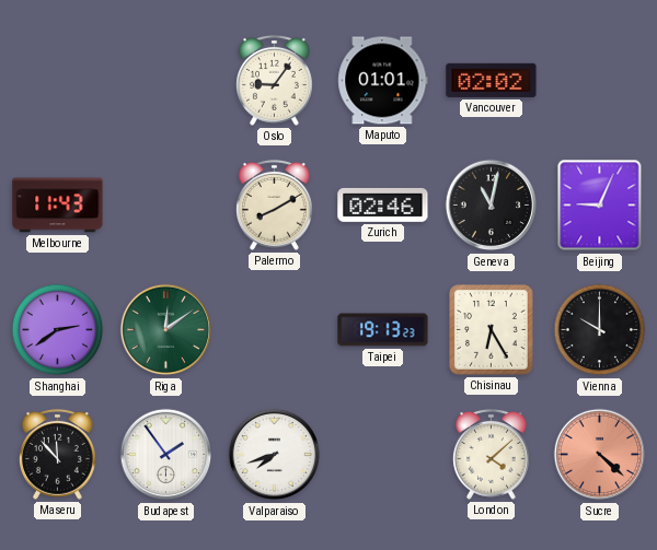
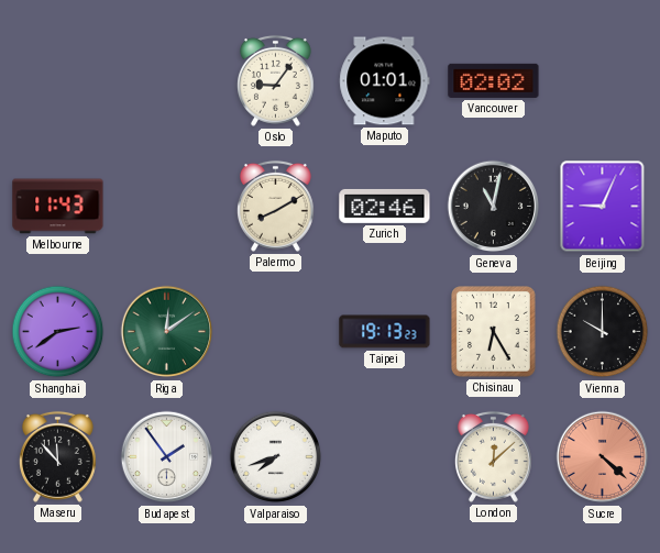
London: 4:08 -> 12:08
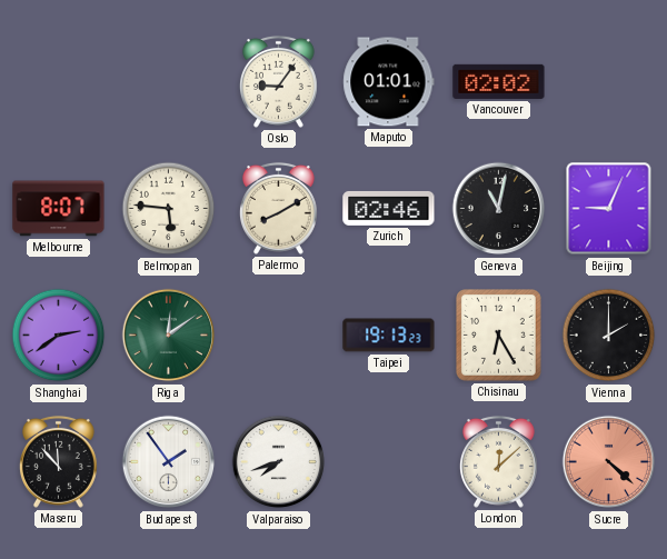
Melbourne: 11:43 -> 8:07
Belmopan: none -> 5:46
Vienna: 10:00 -> 2:00
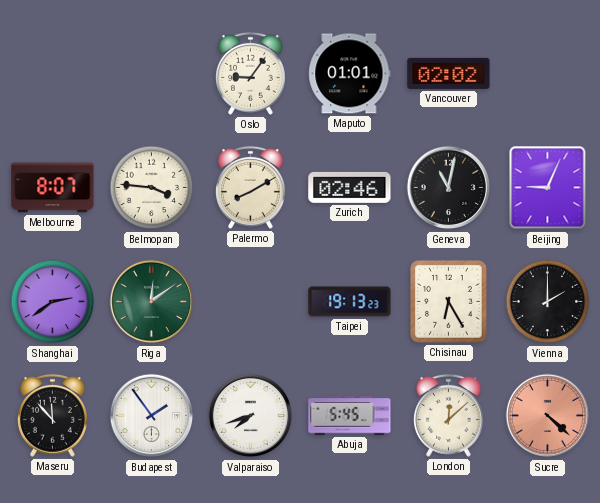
Belmopan: 5:46 -> 3:46
Abuja: none -> 5:45
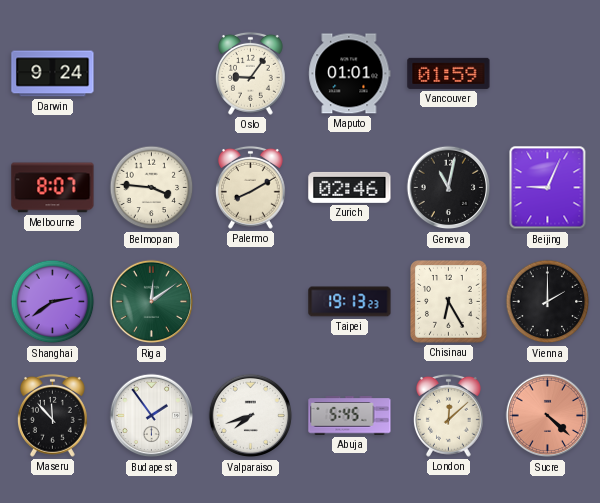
Darwin: none -> 9:24
Vancouver: 02:02 -> 01:59
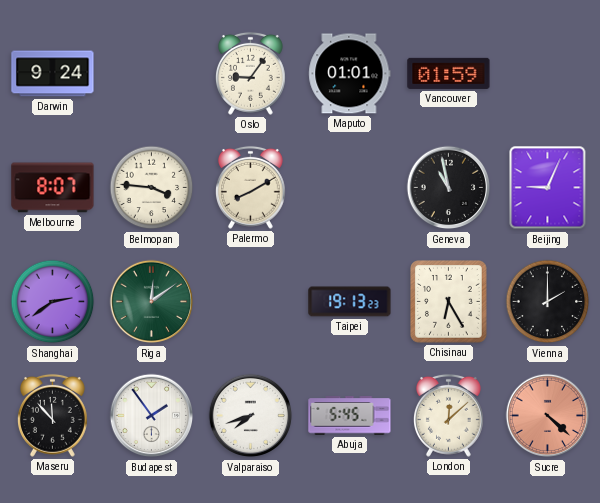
Zurich: 02:46 -> none
Geneva: 11:02 -> 10:58
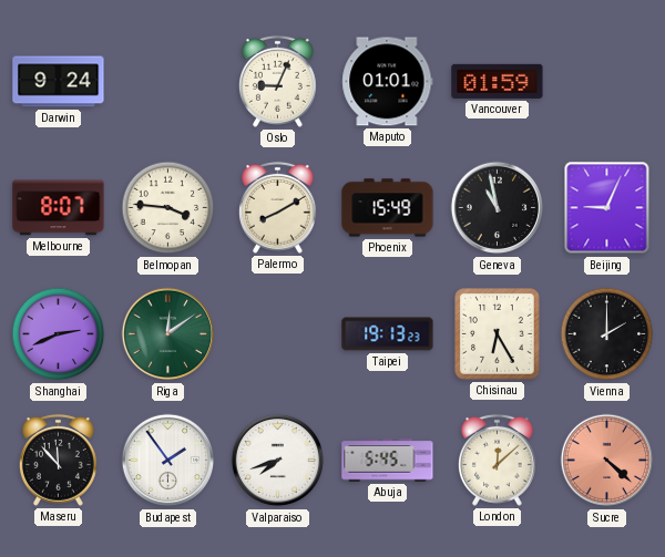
Oslo: 9:06 -> 9:04
Phoenix: none -> 15:49
Shanghai: 2:39 -> 2:41
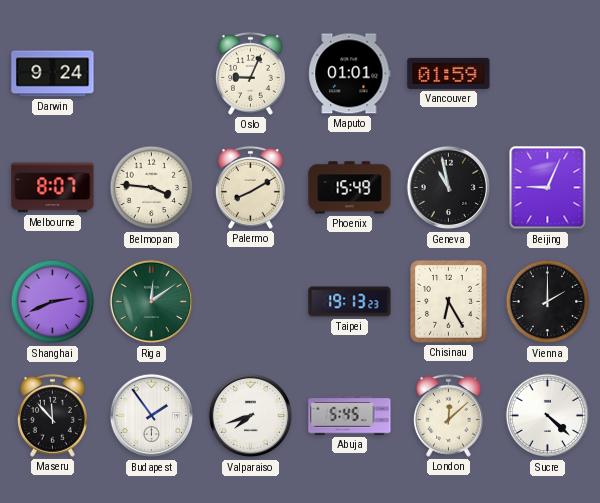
Sucre dial: salmon -> white
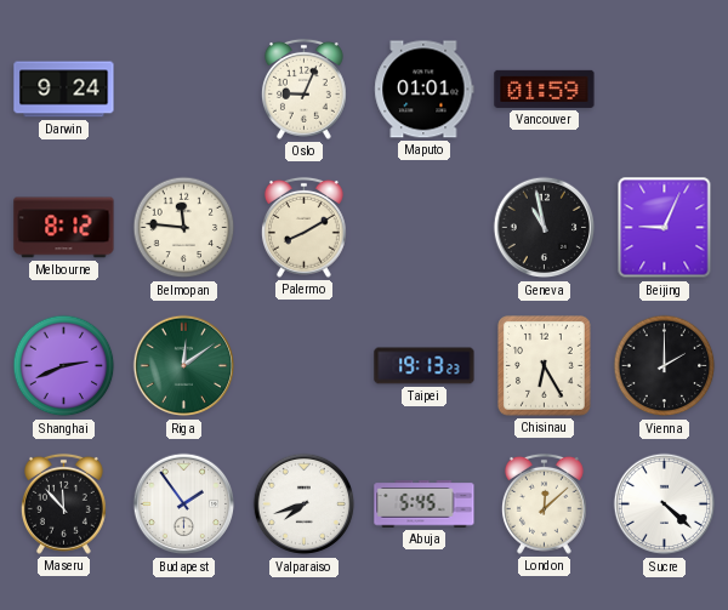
Melbourne: 8:07 -> 8:12
Belmopan: 3:46 -> 11:46
Phoenix: 15:49 -> none
